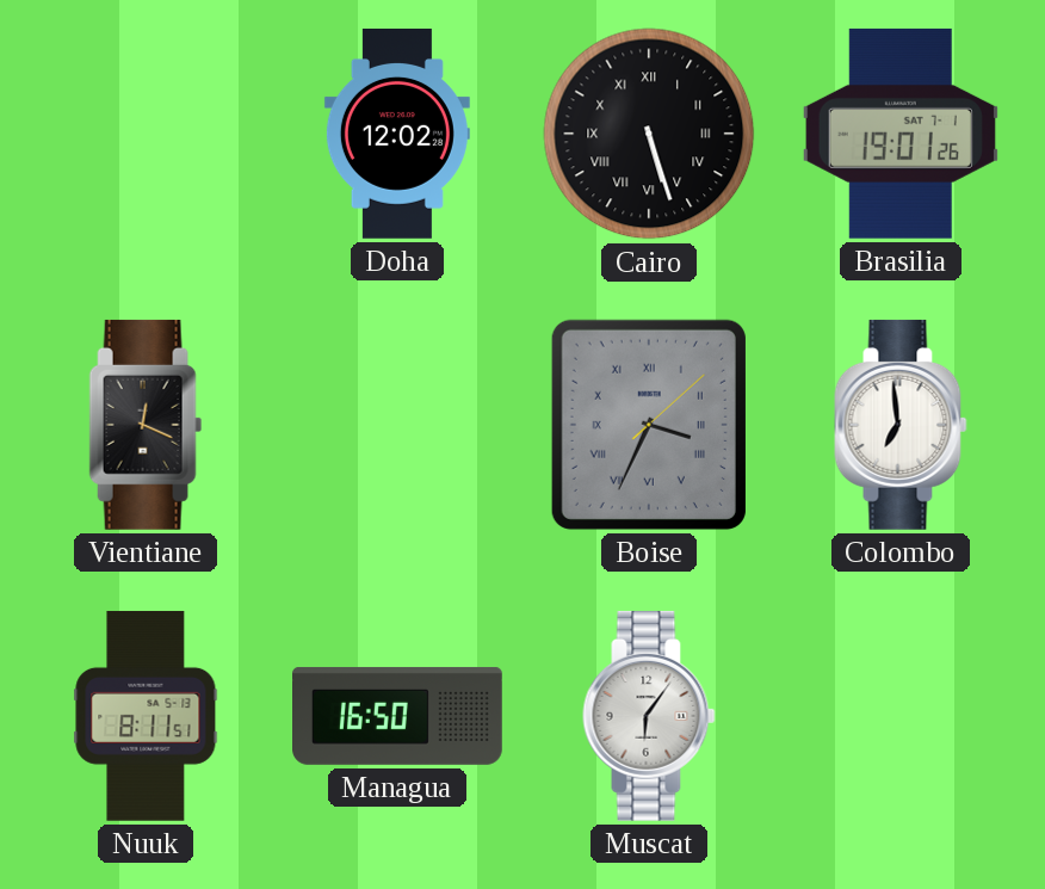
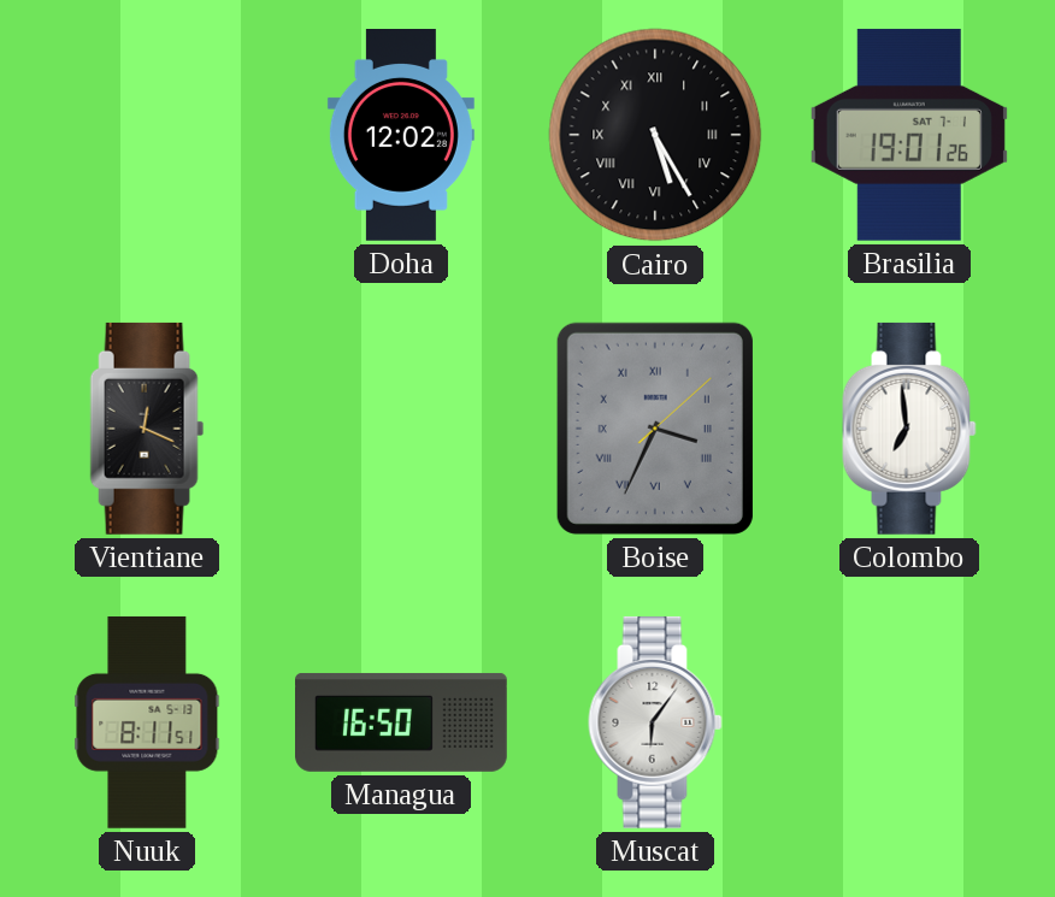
Cairo: 5:27 -> 5:25
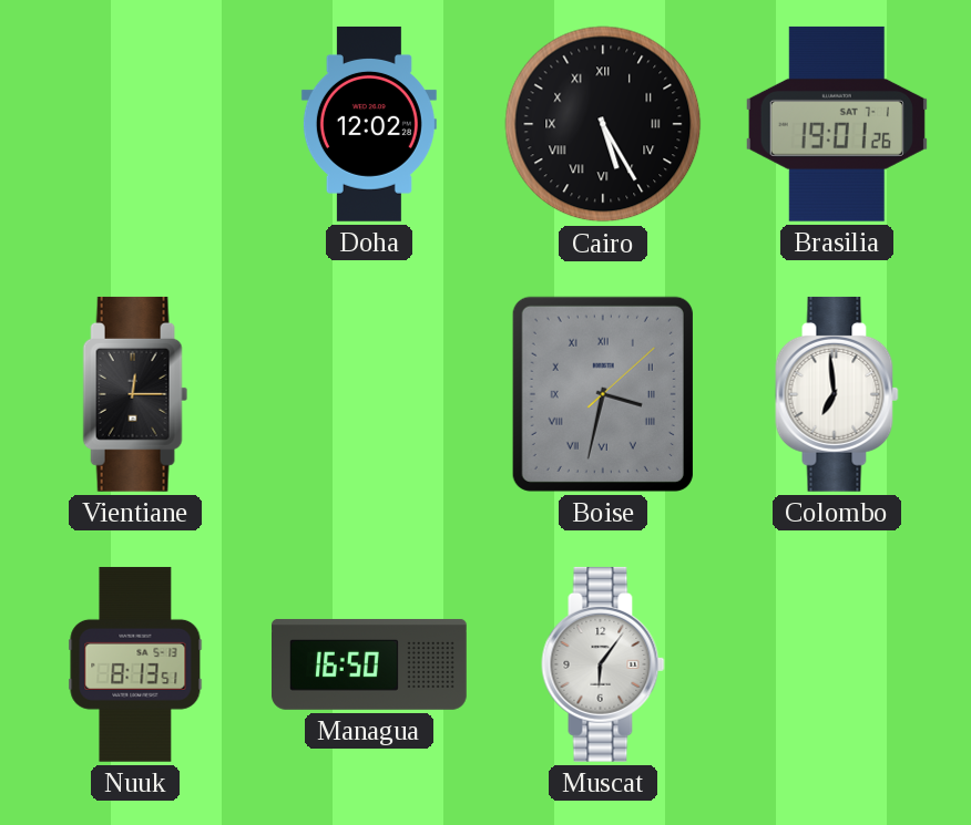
Vientiane: 12:19 -> 12:15
Boise: 3:34 -> 3:32
Nuuk: 8:11 -> 8:13
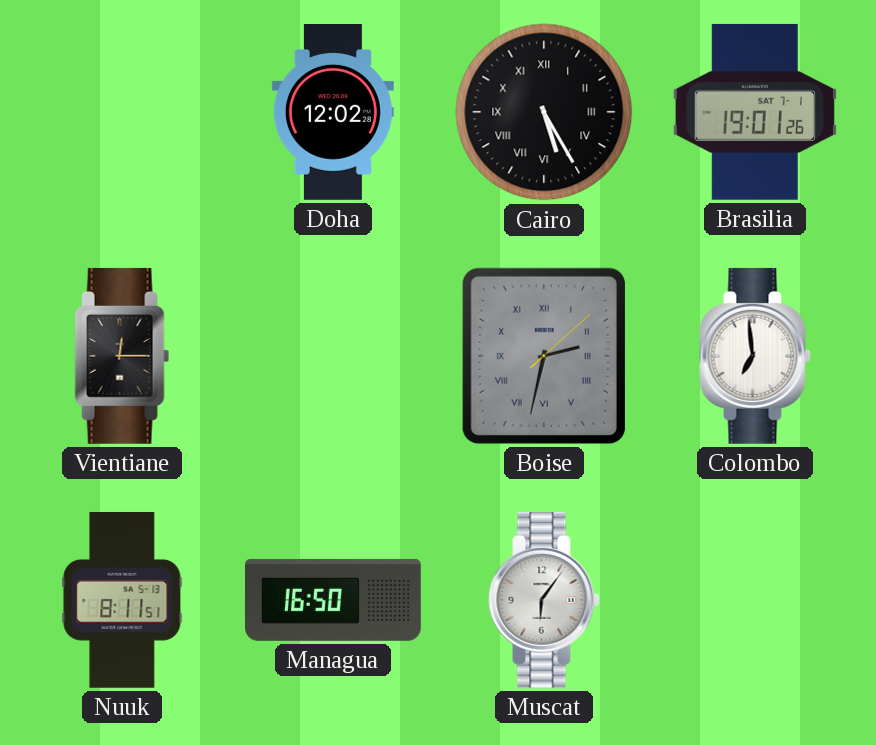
Boise: 3:32 -> 2:32
Nuuk: 8:13 -> 8:11
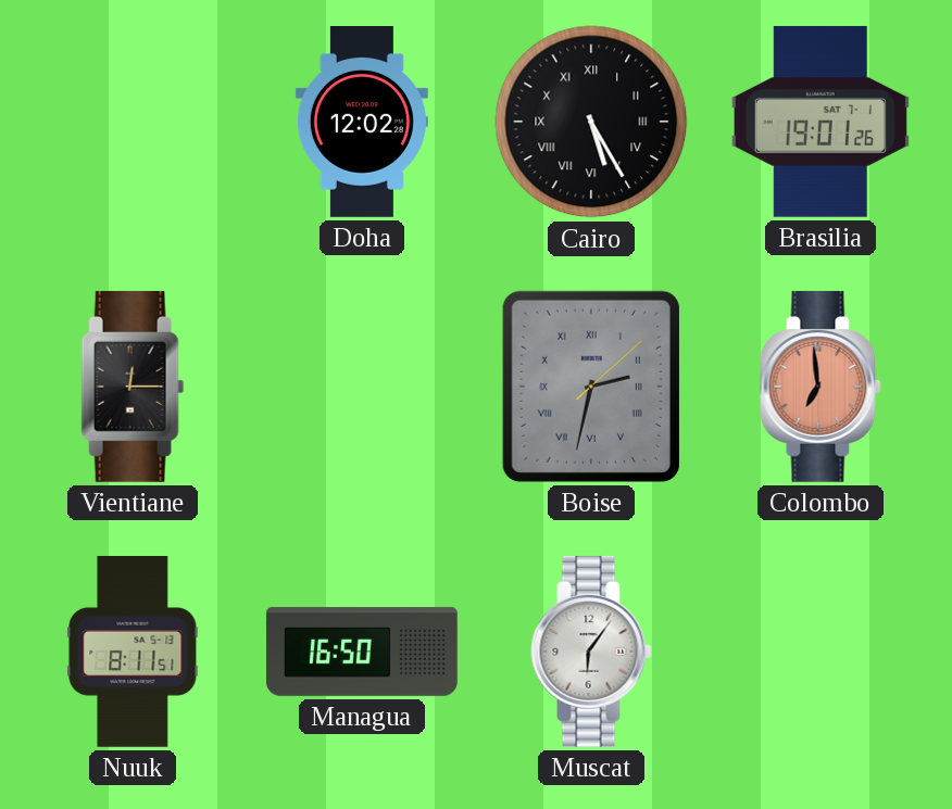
Colombo dial: white -> salmon
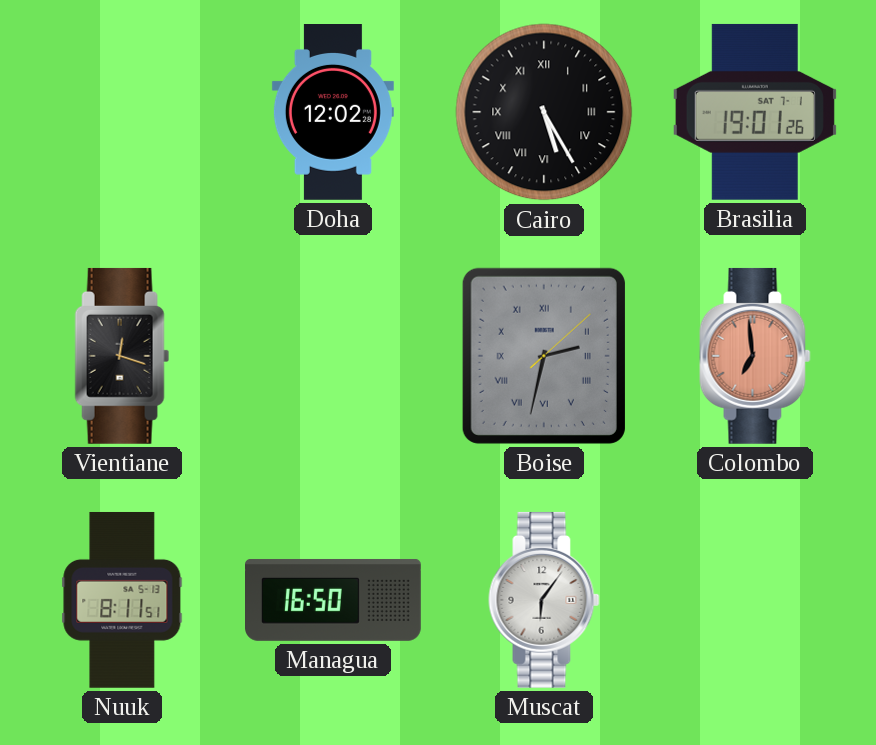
Vientiane: 12:15 -> 12:18
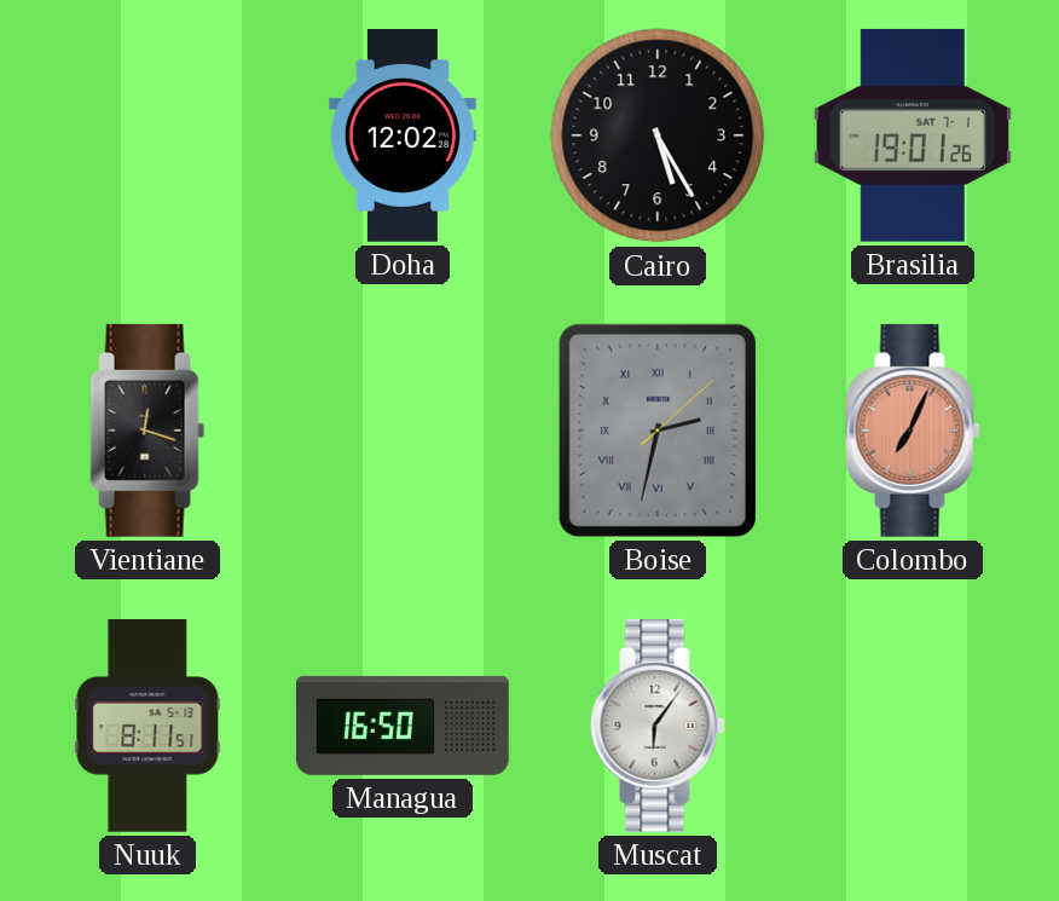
Cairo numerals: Roman -> Arabic
Colombo: 6:59 -> 7:04
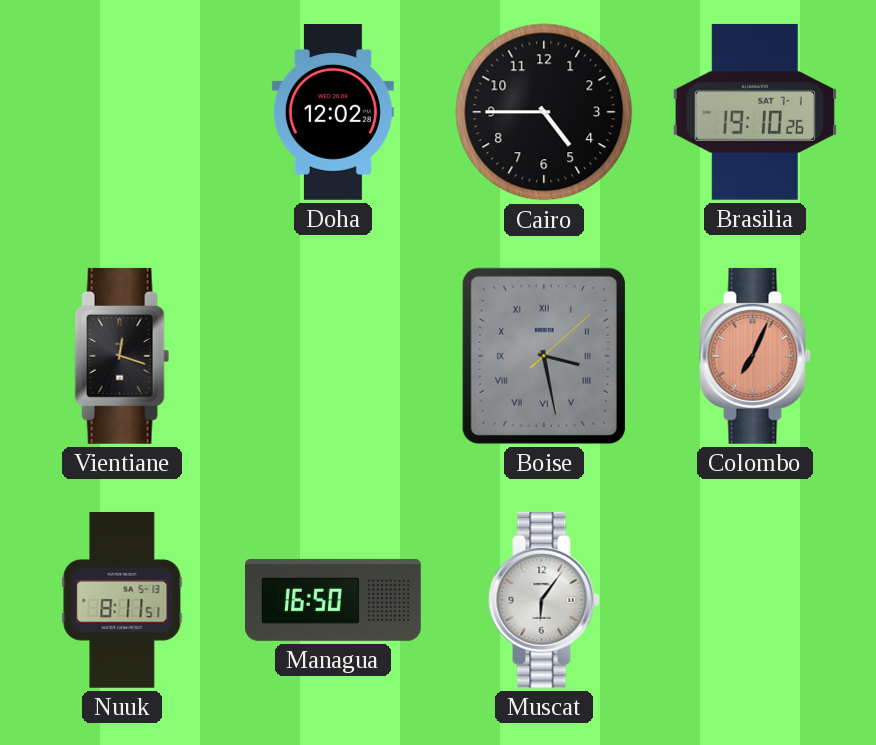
Cairo: 5:25 -> 4:45
Brasilia: 19:01 -> 19:10
Boise: 2:32 -> 3:28
